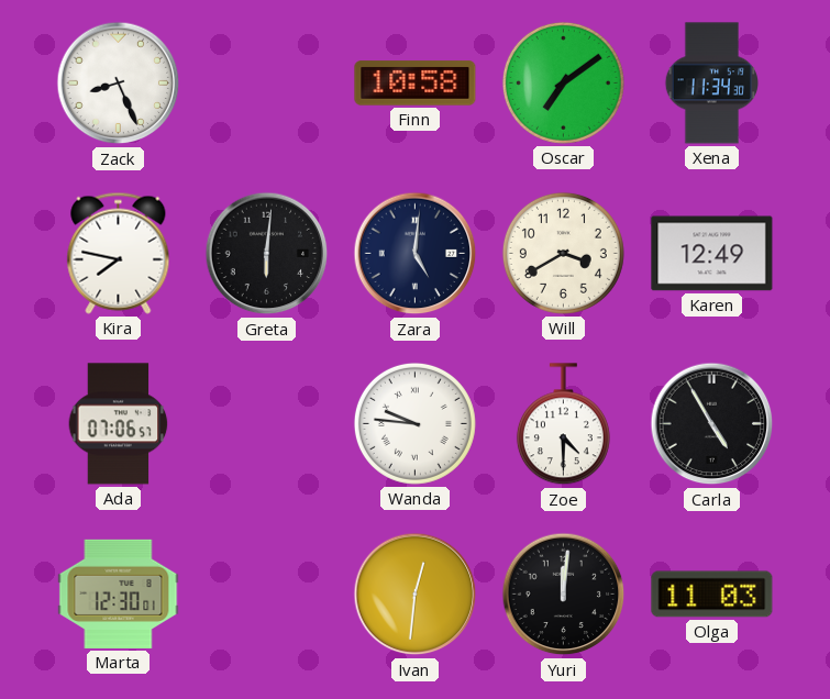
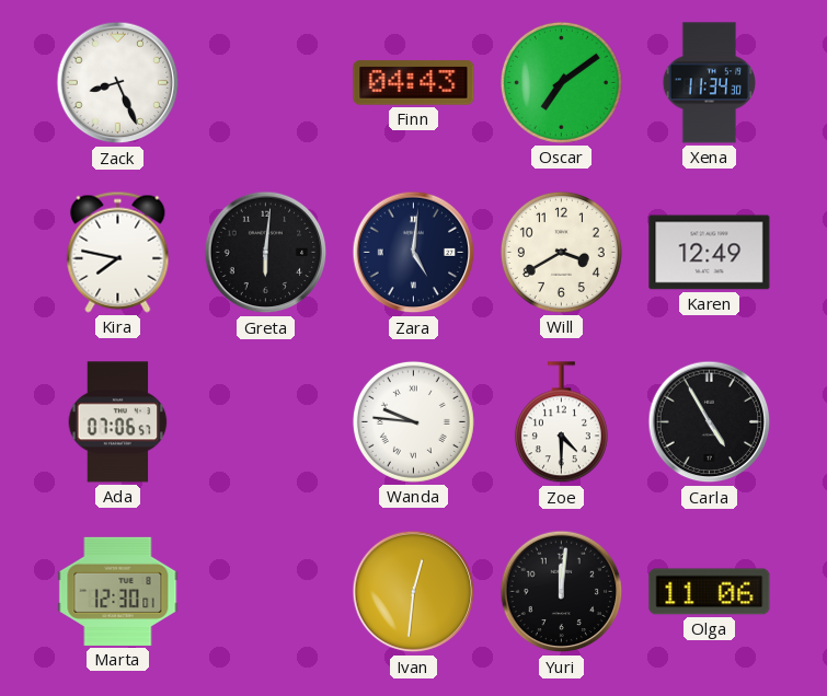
Finn: 10:58 -> 04:43
Olga: 11:03 -> 11:06
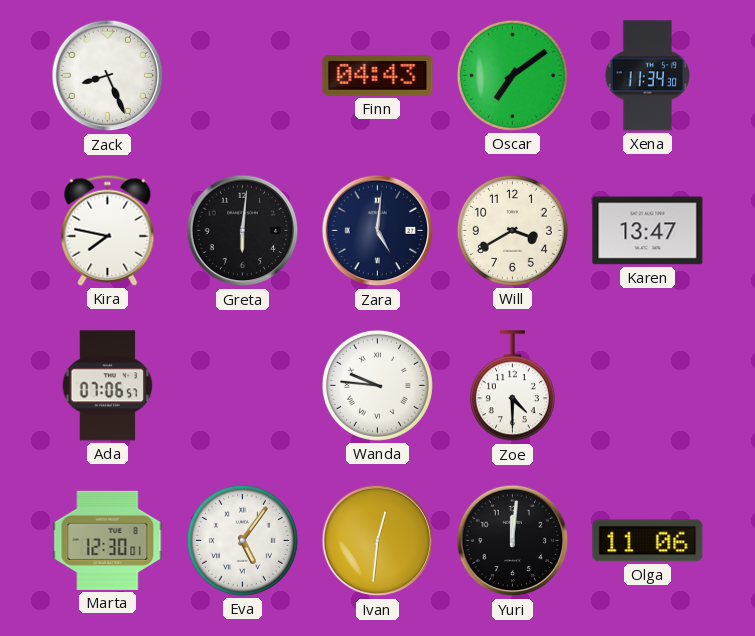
Karen: 12:49 -> 13:47
Carla: 4:55 -> none
Eva: none -> 5:06
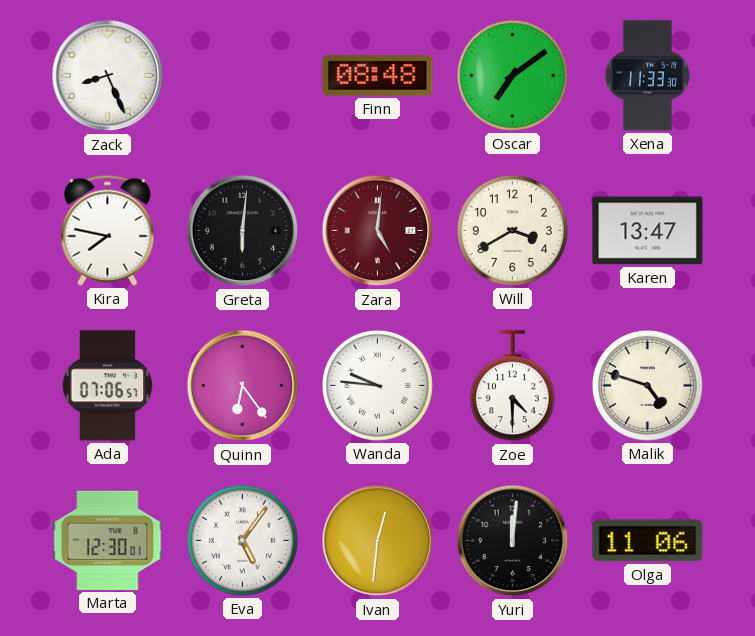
Finn: 04:43 -> 08:48
Xena: 11:34 -> 11:33
Zara dial: navy -> burgundy
Quinn: none -> 6:24
Malik: none -> 4:48
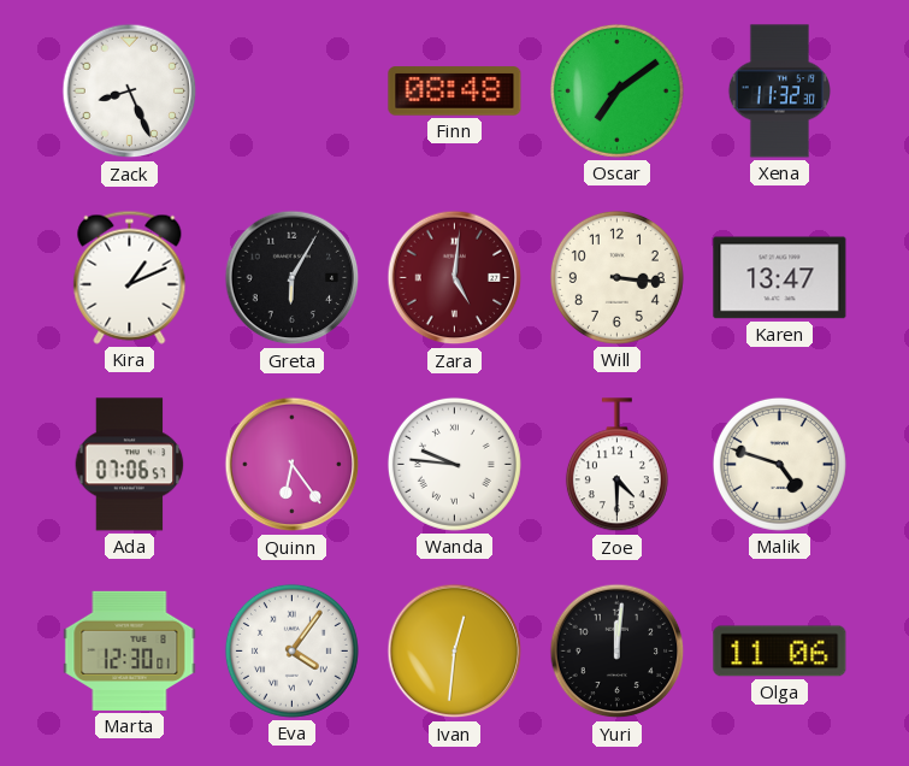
Xena: 11:33 -> 11:32
Kira: 7:47 -> 1:11
Greta: 6:01 -> 6:05
Will: 3:40 -> 3:16
Eva: 5:06 -> 4:06
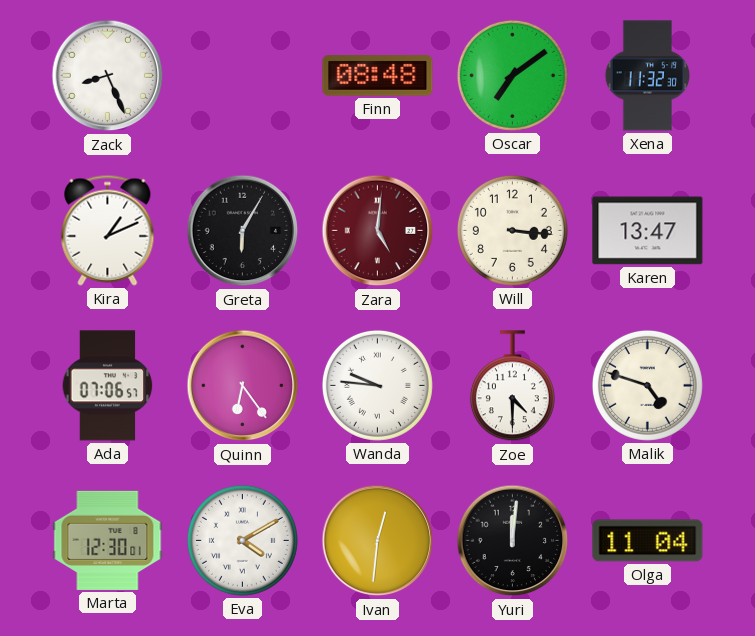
Eva: 4:06 -> 4:10
Olga: 11:06 -> 11:04
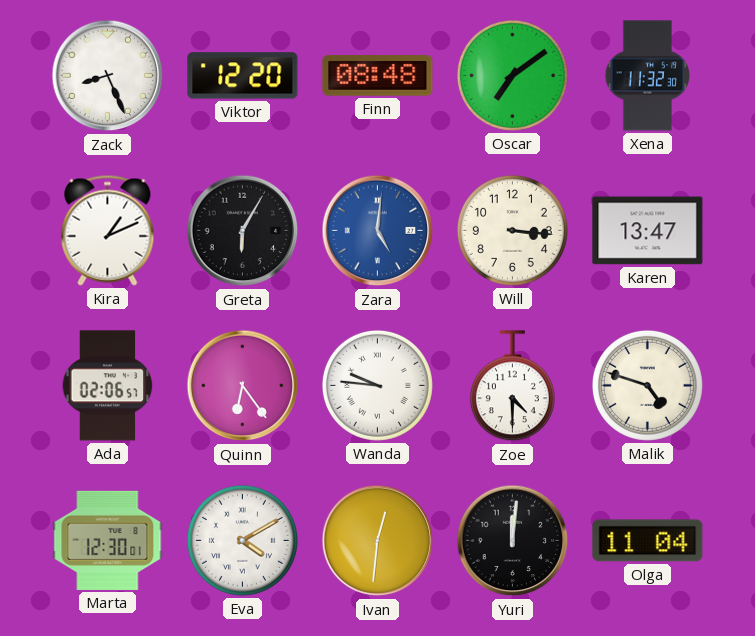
Viktor: none -> 12:20
Zara dial: burgundy -> blue
Ada: 07:06 -> 02:06
